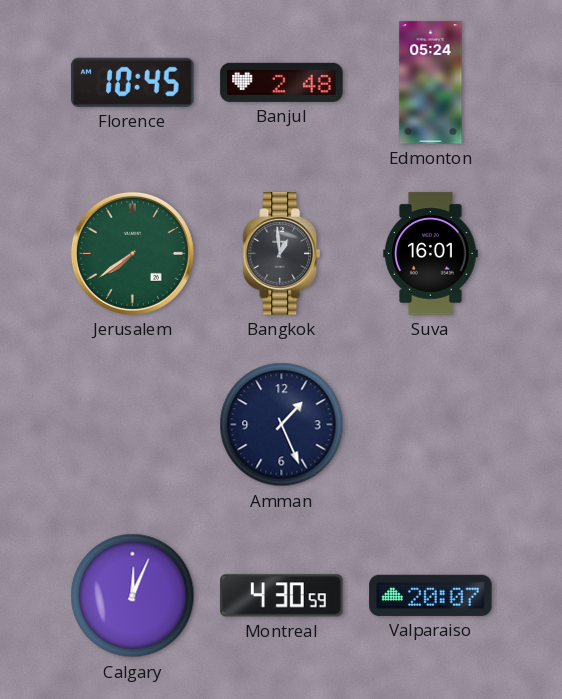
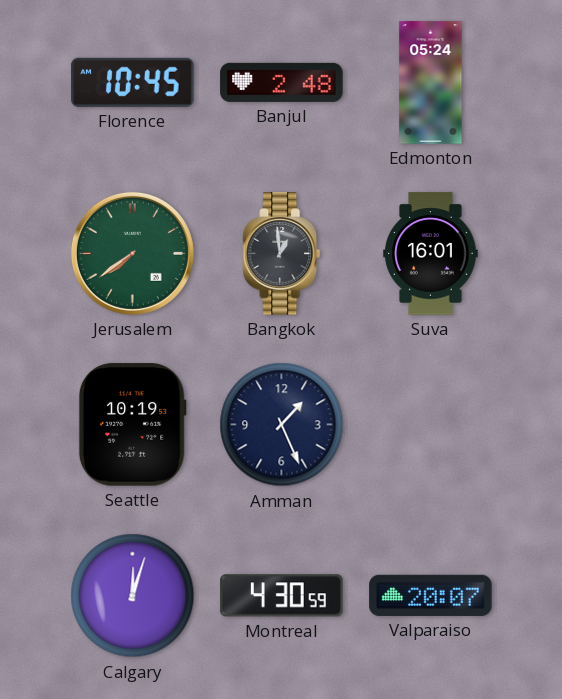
Seattle: none -> 10:19
Calgary: 12:04 -> 12:03
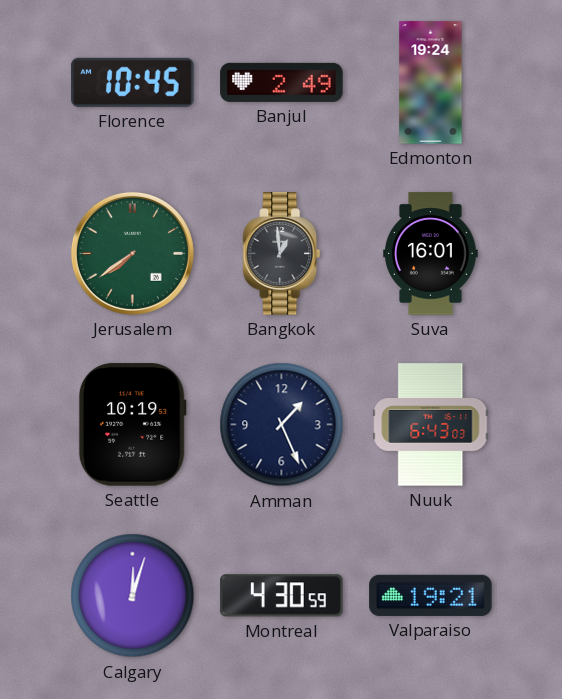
Banjul: 2:48 -> 2:49
Edmonton: 05:24 -> 19:24
Nuuk: none -> 6:43
Valparaiso: 20:07 -> 19:21
